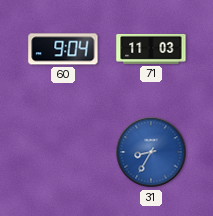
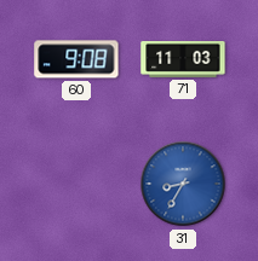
60: 9:04 -> 9:08
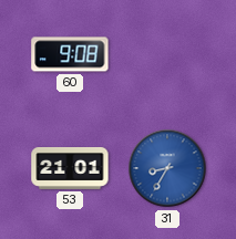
71: 11:03 -> none
53: none -> 21:01
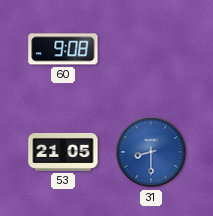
53: 21:01 -> 21:05
31: 8:35 -> 8:30
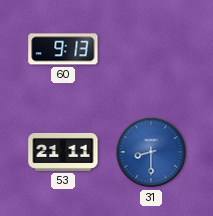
60: 9:08 -> 9:13
53: 21:05 -> 21:11
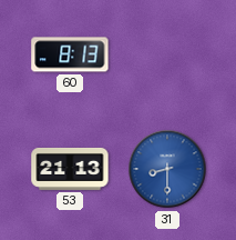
60: 9:13 -> 8:13
53: 21:11 -> 21:13
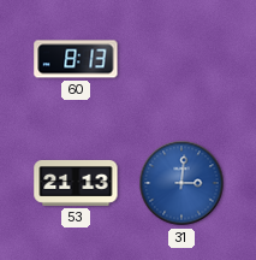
31: 8:30 -> 3:01
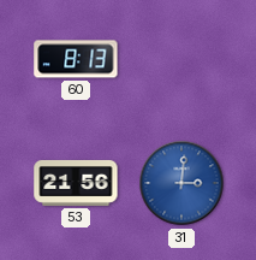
53: 21:13 -> 21:56
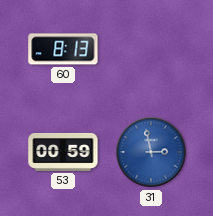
53: 21:56 -> 00:59
31: 3:01 -> 2:58
